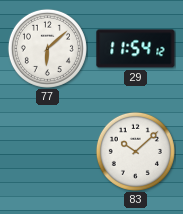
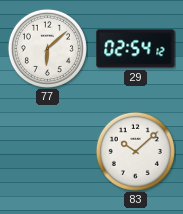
29: 11:54 -> 02:54
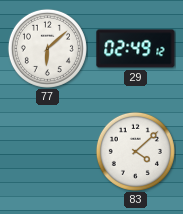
29: 02:54 -> 02:49
83: 10:08 -> 4:08
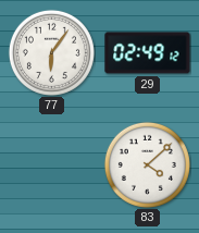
77: 6:08 -> 6:06
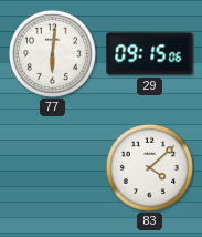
77: 6:06 -> 6:01
29: 02:49 -> 09:15
